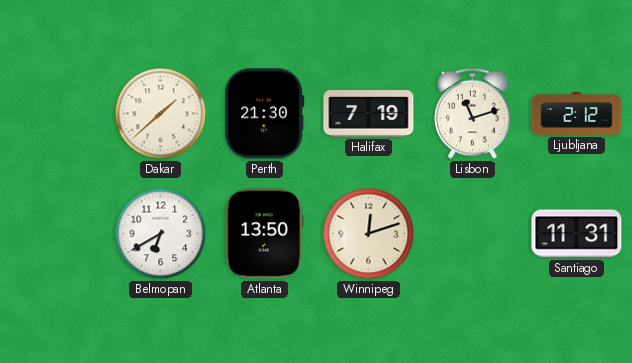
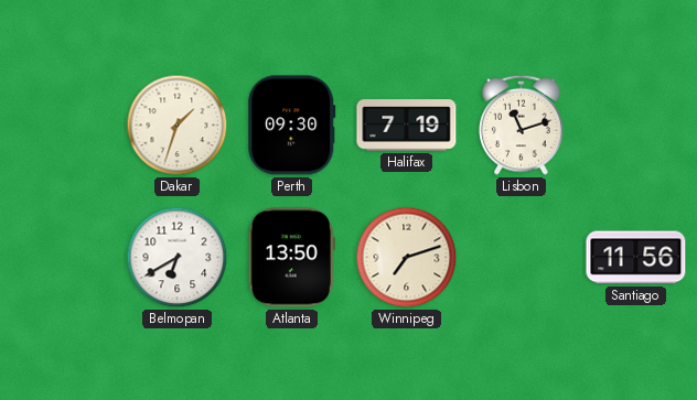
Dakar: 1:38 -> 1:33
Perth: 21:30 -> 09:30
Ljubljana: 2:12 -> none
Winnipeg: 12:12 -> 7:12
Santiago: 11:31 -> 11:56
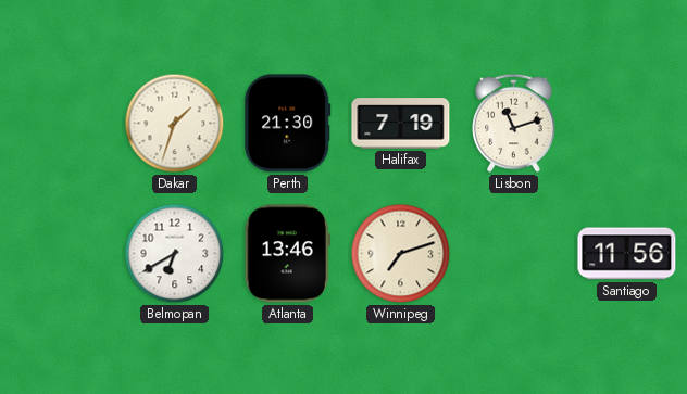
Perth: 09:30 -> 21:30
Atlanta: 13:50 -> 13:46
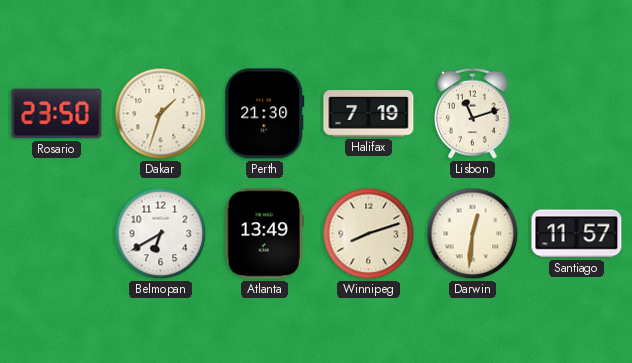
Rosario: none -> 23:50
Atlanta: 13:46 -> 13:49
Winnipeg: 7:12 -> 8:12
Darwin: none -> 12:31
Santiago: 11:56 -> 11:57
